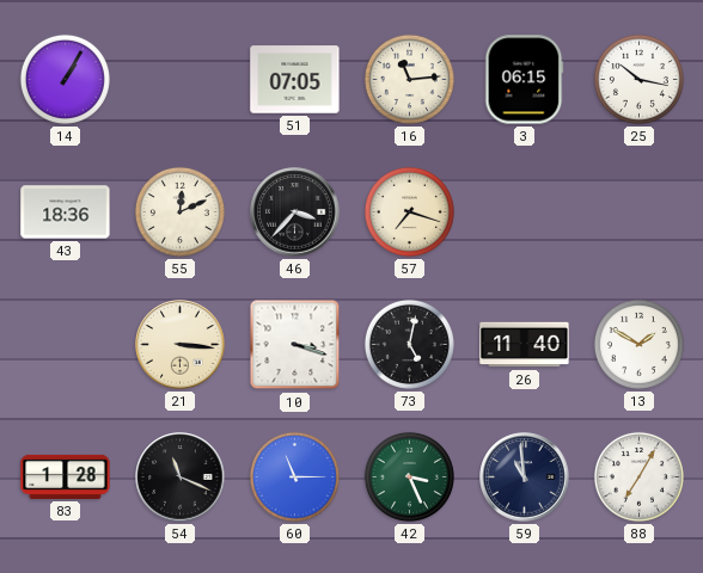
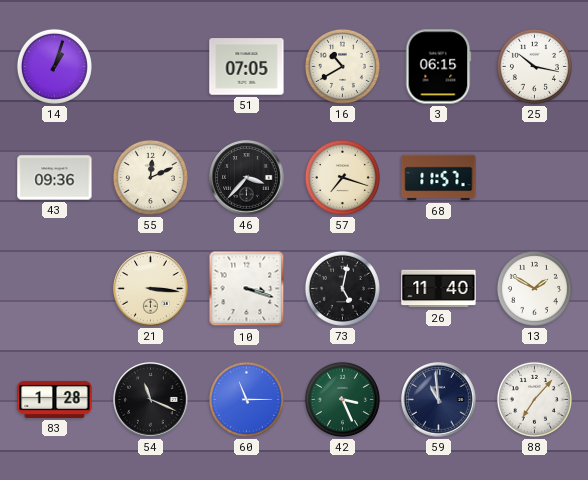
14: 1:05 -> 1:03
16: 11:14 -> 10:40
43: 18:36 -> 09:36
68: none -> 11:57
88: 7:05 -> 7:07
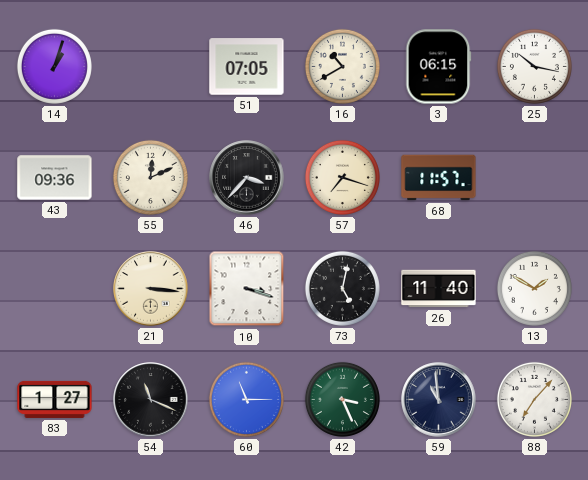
83: 1:28 -> 1:27
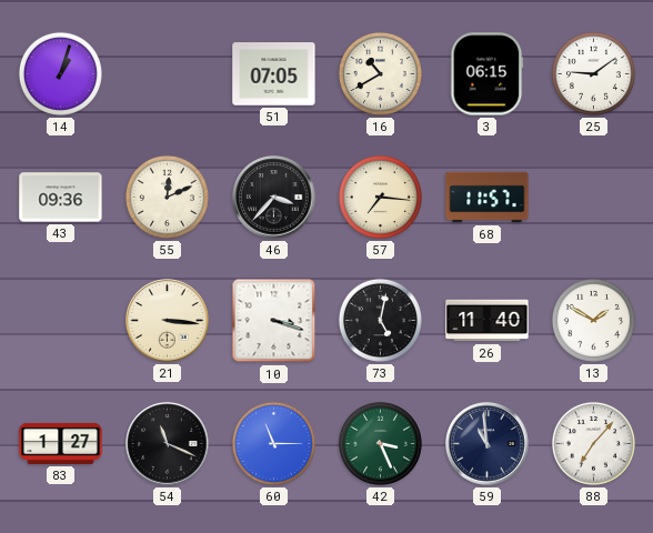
25: 10:17 -> 9:09
57: 7:18 -> 7:16
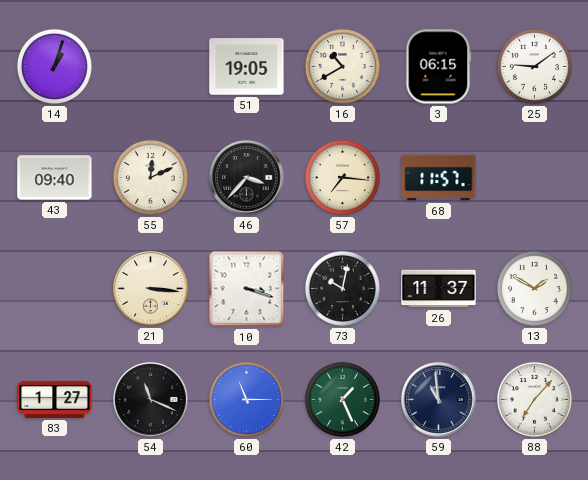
51: 07:05 -> 19:05
43: 09:36 -> 09:40
73: 5:02 -> 10:02
26: 11:40 -> 11:37
42: 3:26 -> 1:26
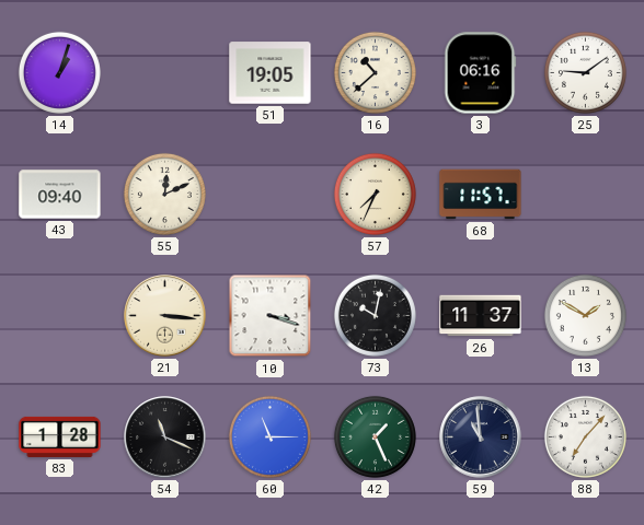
16: 10:40 -> 10:38
3: 06:15 -> 06:16
46: 3:37 -> none
57: 7:16 -> 7:34
83: 1:27 -> 1:28
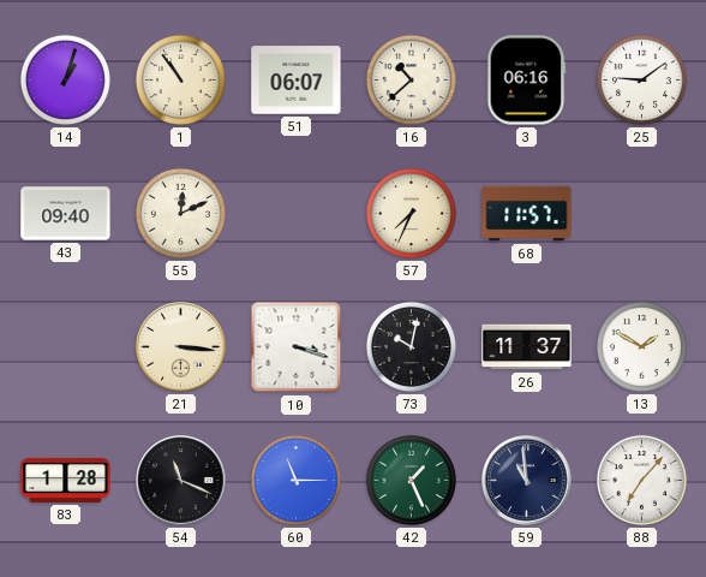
1: none -> 10:54
51: 19:05 -> 06:07
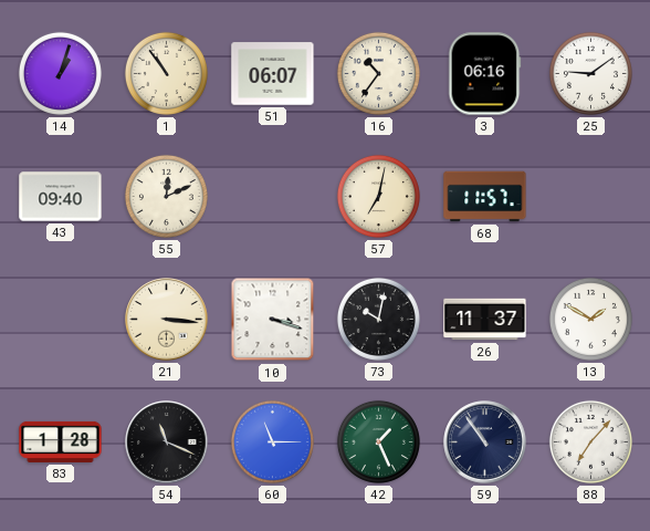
16: 10:38 -> 10:36
57: 7:34 -> 7:02
59: 10:59 -> 10:54
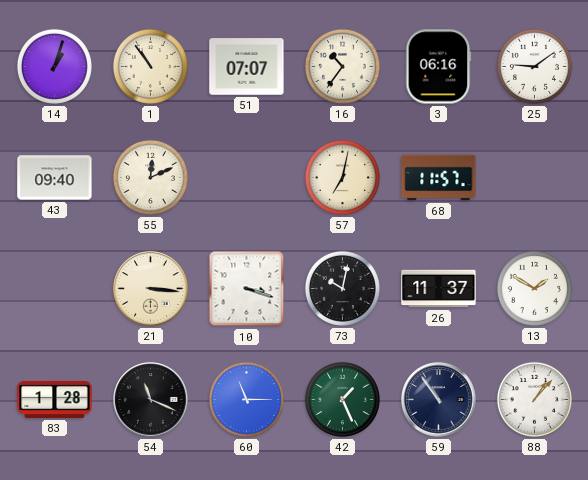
51: 06:07 -> 07:07
88: 7:07 -> 1:07
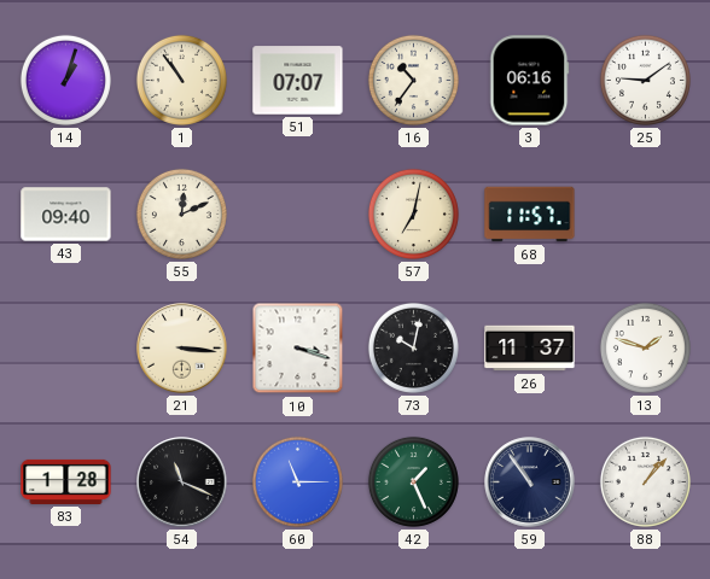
13: 1:50 -> 1:48
